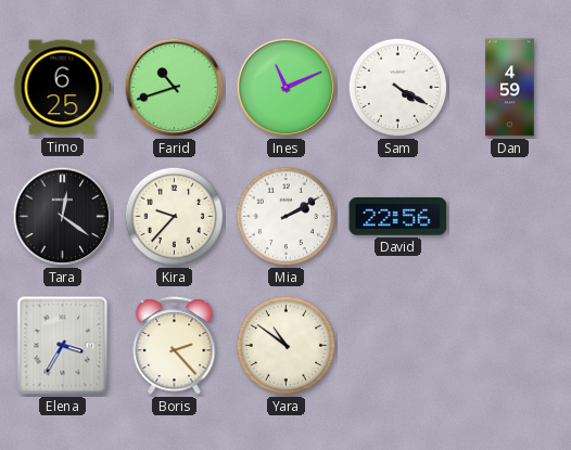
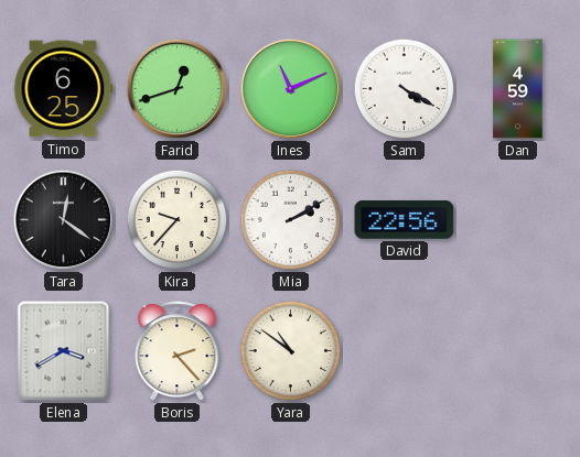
Farid: 10:42 -> 12:42
Elena: 3:35 -> 3:40
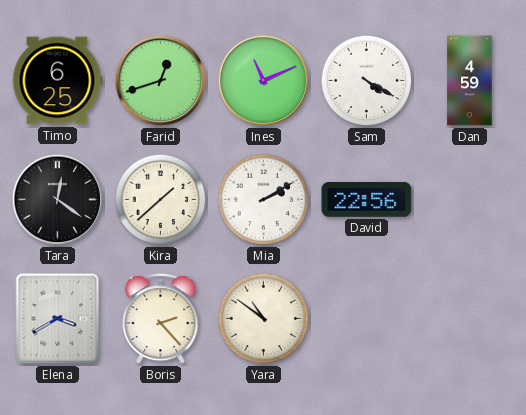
Kira: 9:37 -> 1:38
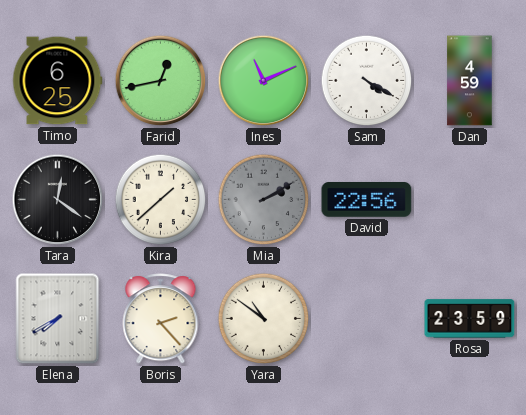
Farid: 12:42 -> 12:43
Mia dial: white -> grey
Elena: 3:40 -> 7:40
Rosa: none -> 23:59
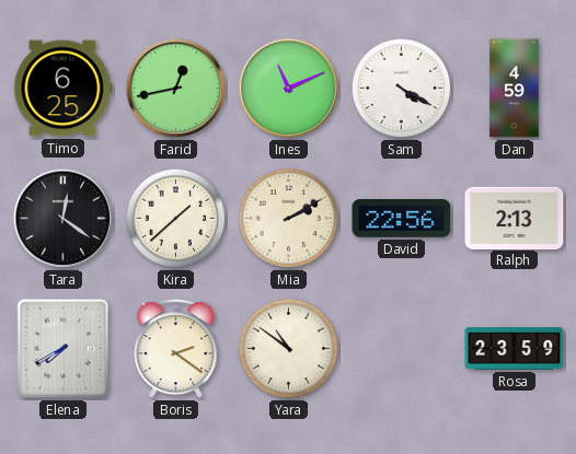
Mia dial: grey -> cream
Ralph: none -> 2:13
Boris: 2:23 -> 2:21
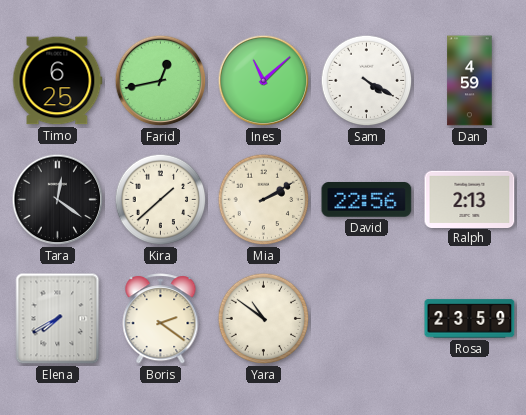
Ines: 11:11 -> 11:08
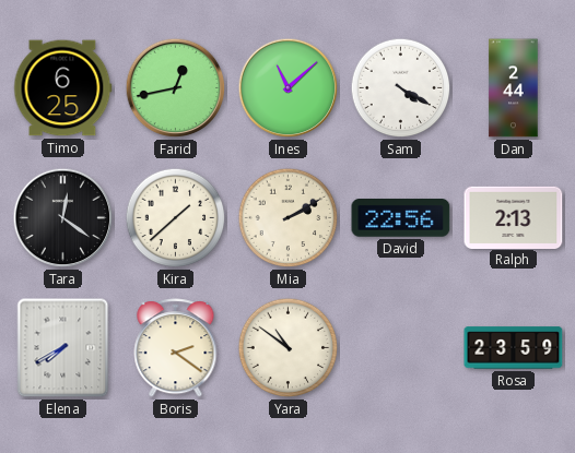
Dan: 4:59 -> 2:44
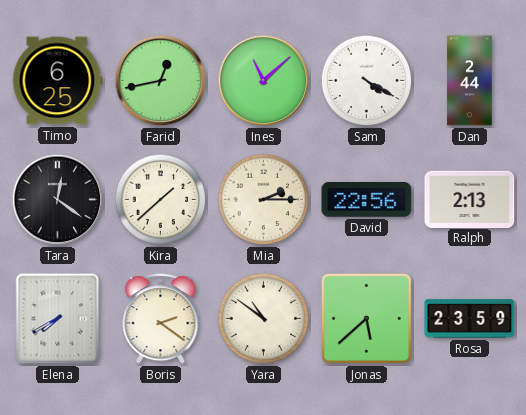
Mia: 2:10 -> 2:15
Jonas: none -> 5:38
